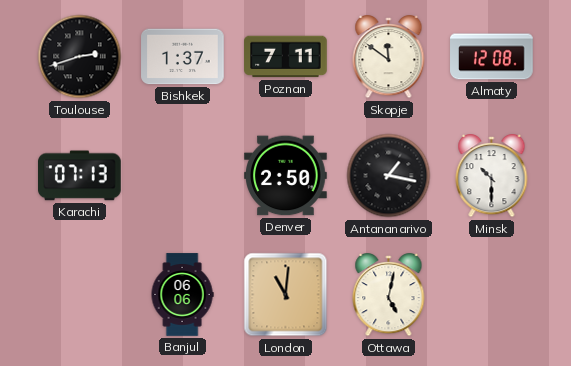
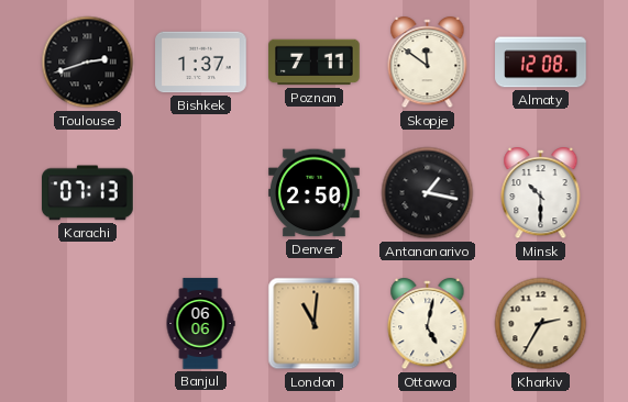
Kharkiv: none -> 2:35
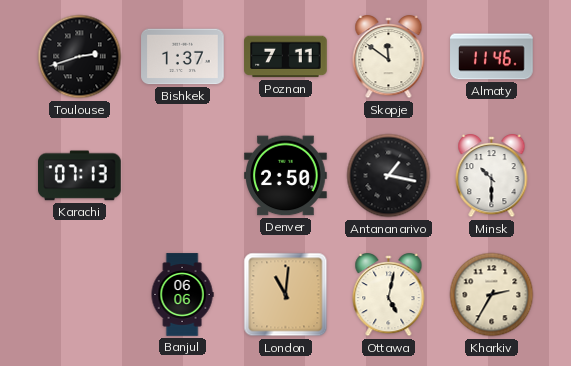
Almaty: 12:08 -> 11:46
